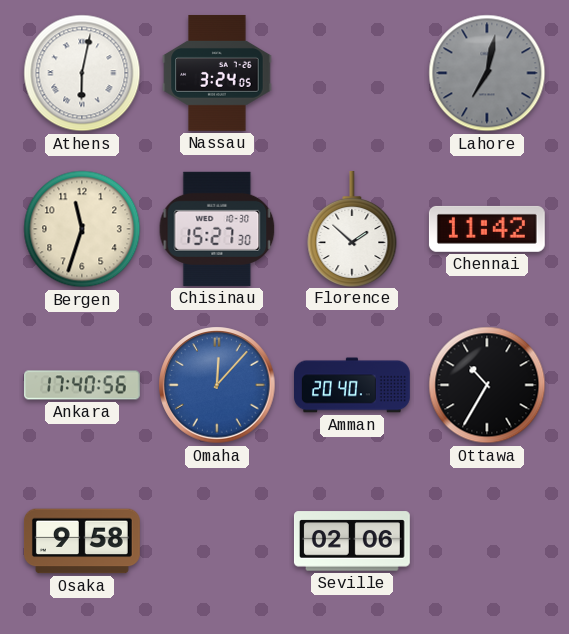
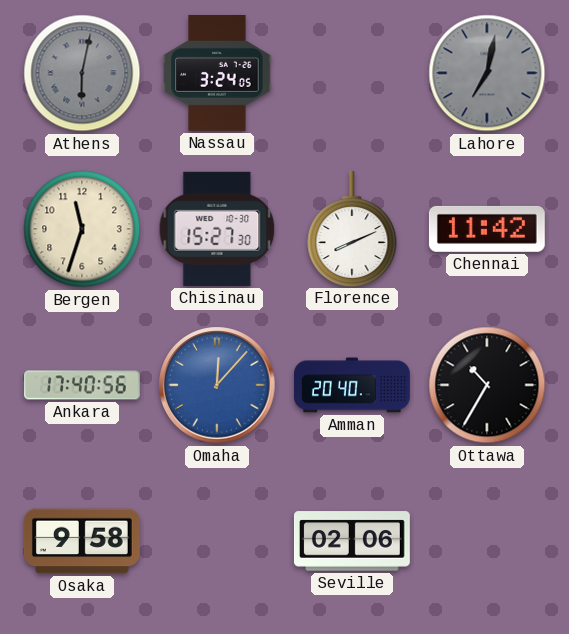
Athens dial: white -> grey
Florence: 1:52 -> 8:11
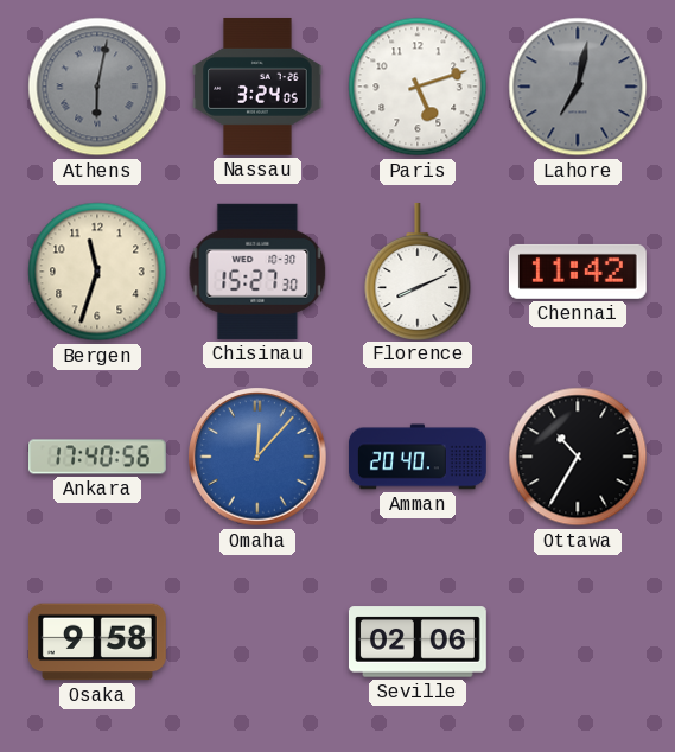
Paris: none -> 5:12
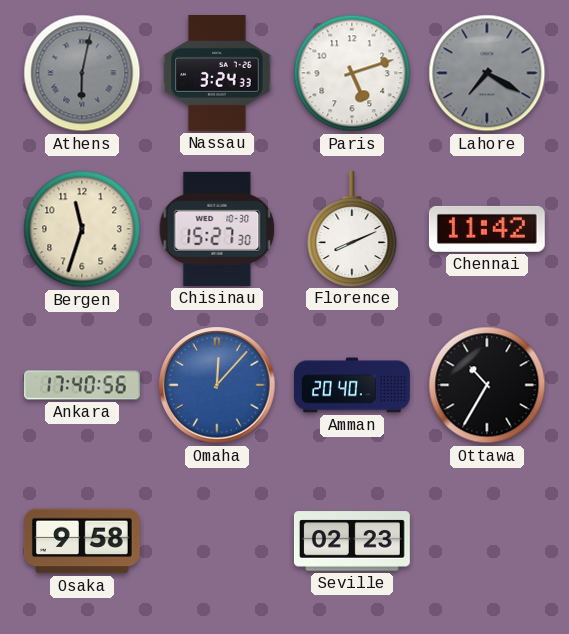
Nassau: 3:24:05 -> 3:24:33
Lahore: 7:02 -> 7:20
Seville: 02:06 -> 02:23
